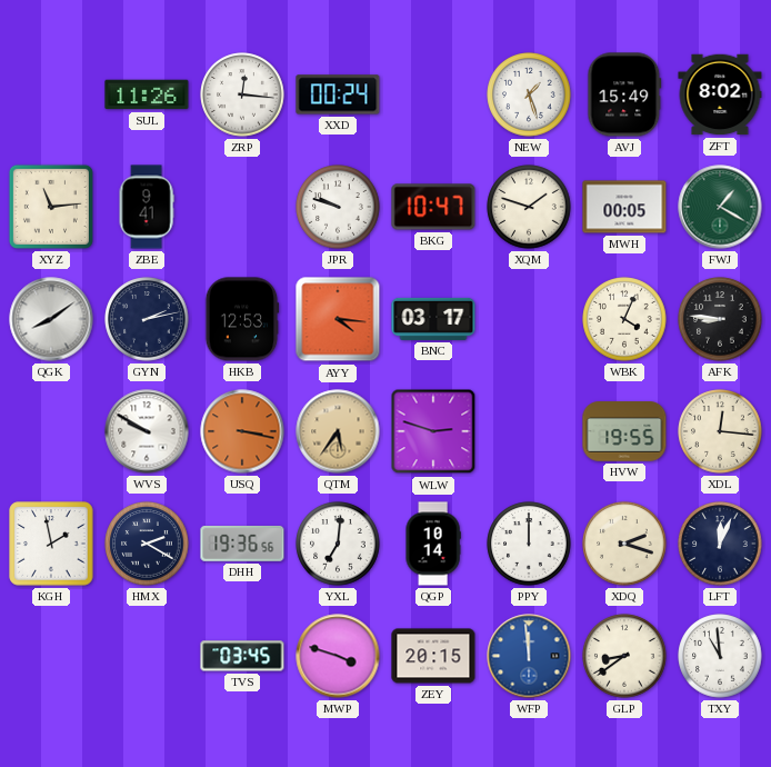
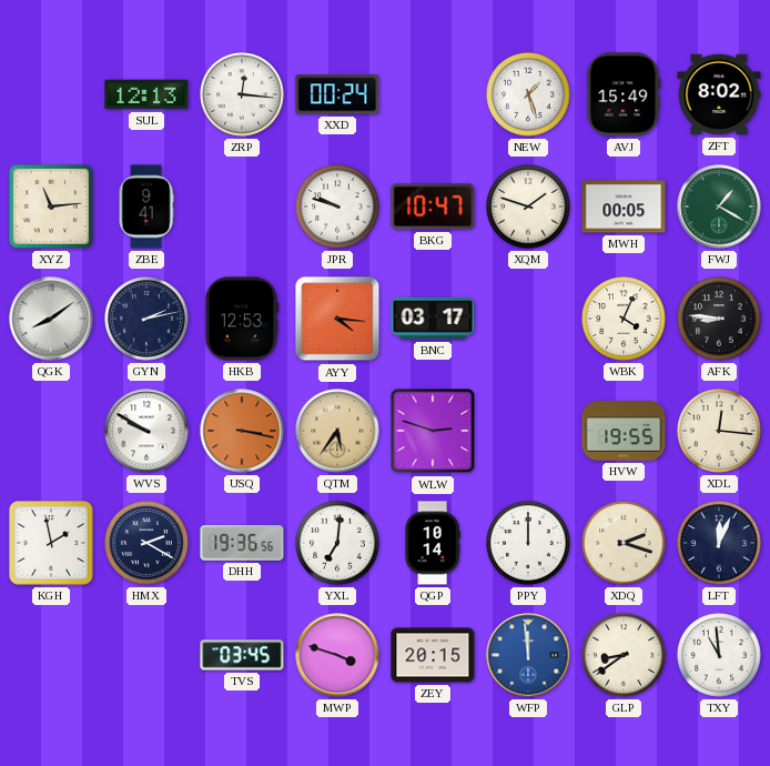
SUL: 11:26 -> 12:13
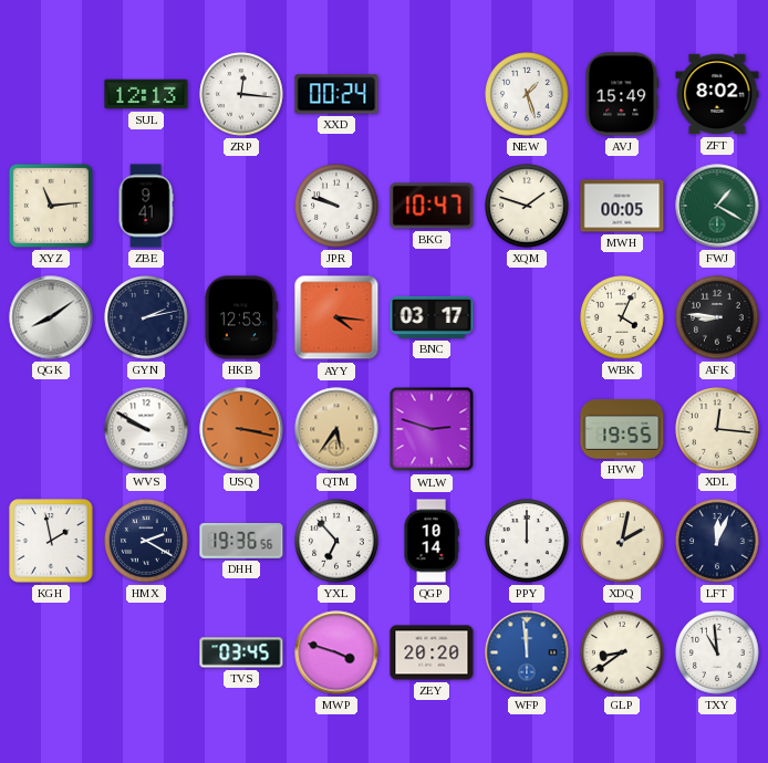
YXL: 7:01 -> 6:53
XDQ: 2:18 -> 2:02
ZEY: 20:15 -> 20:20
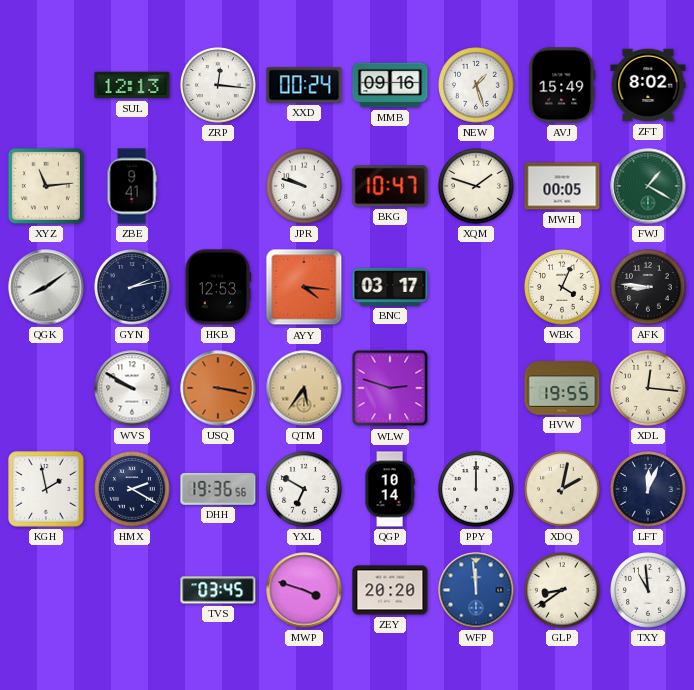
MMB: none -> 09:16
YXL: 6:53 -> 6:50
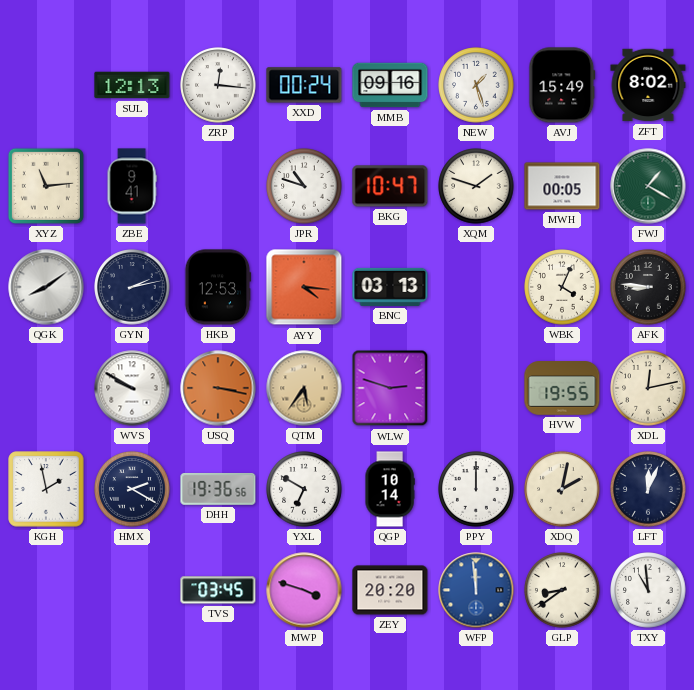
JPR: 9:48 -> 10:48
BNC: 03:17 -> 03:13
XDL: 12:16 -> 12:13
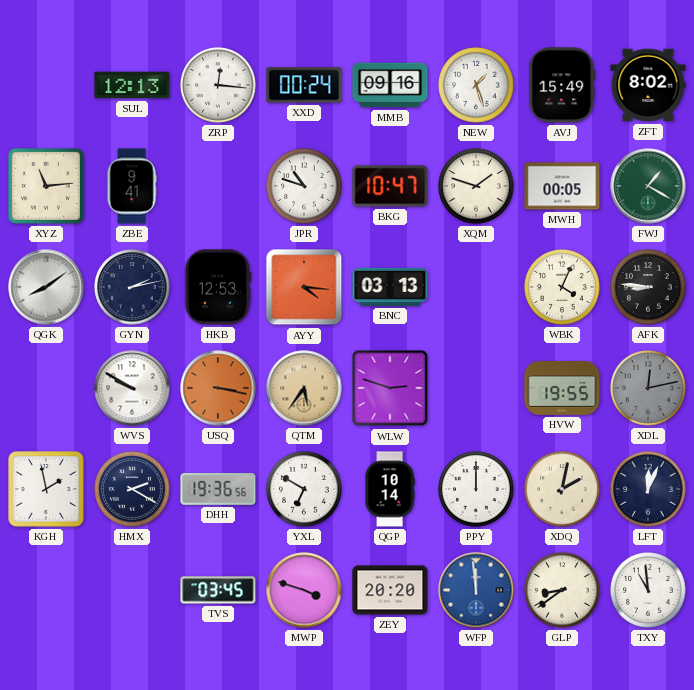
XDL dial: cream -> grey
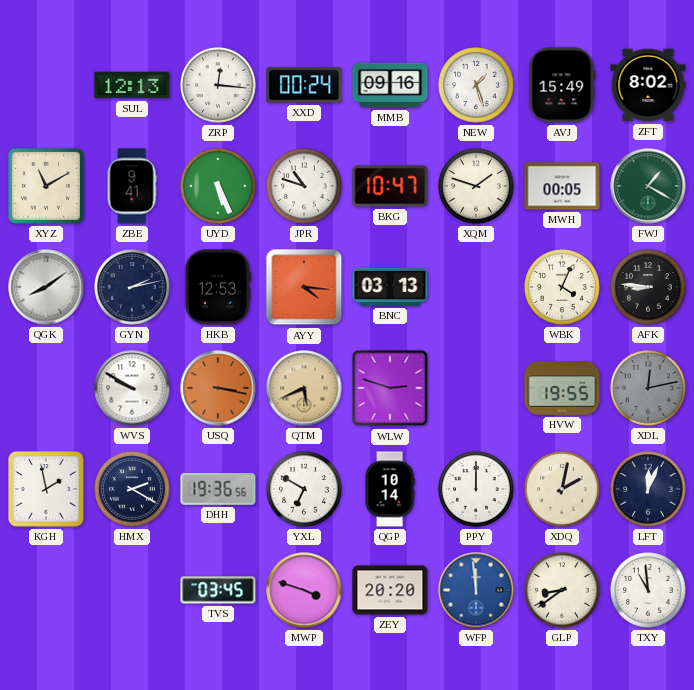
XYZ: 11:14 -> 11:10
UYD: none -> 5:26
QTM: 5:36 -> 5:41
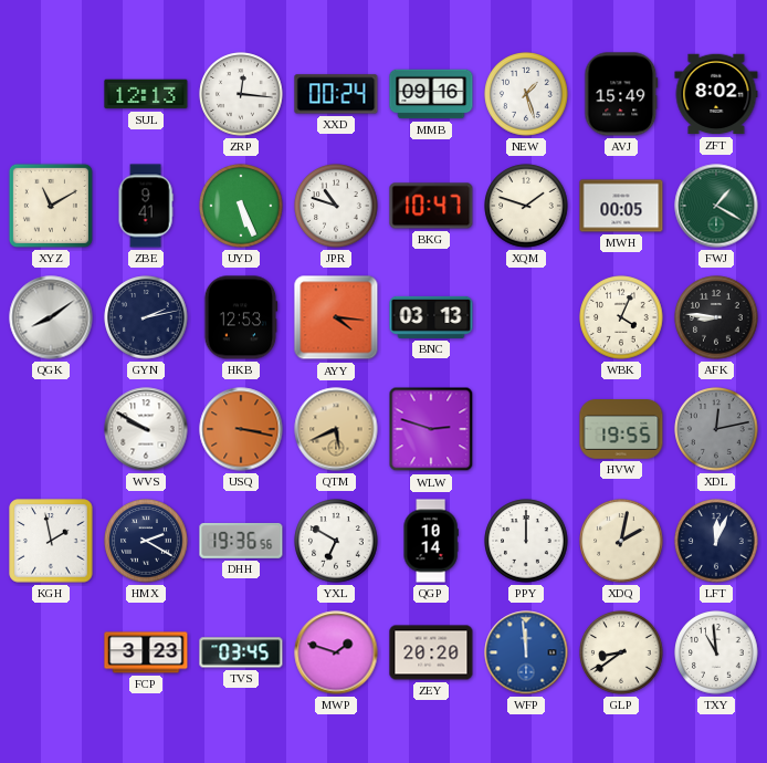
FCP: none -> 3:23
MWP: 3:48 -> 1:48
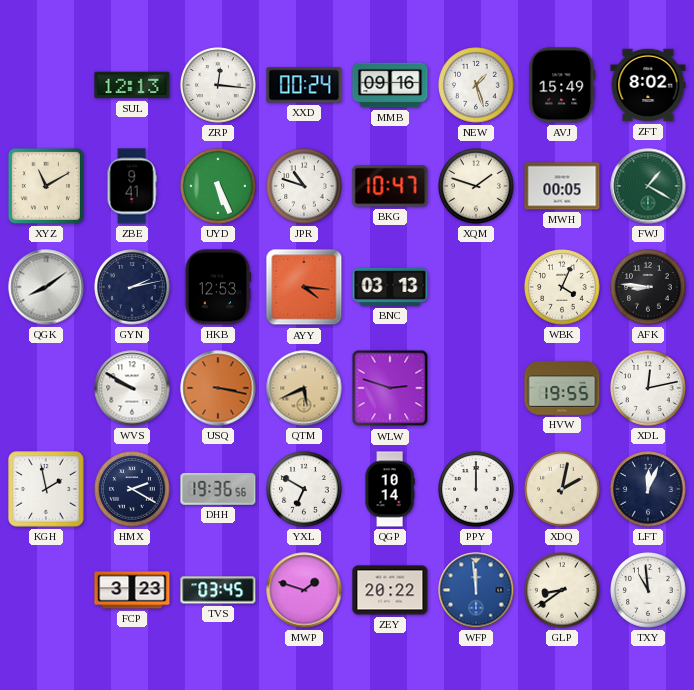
XDL dial: grey -> white
ZEY: 20:20 -> 20:22
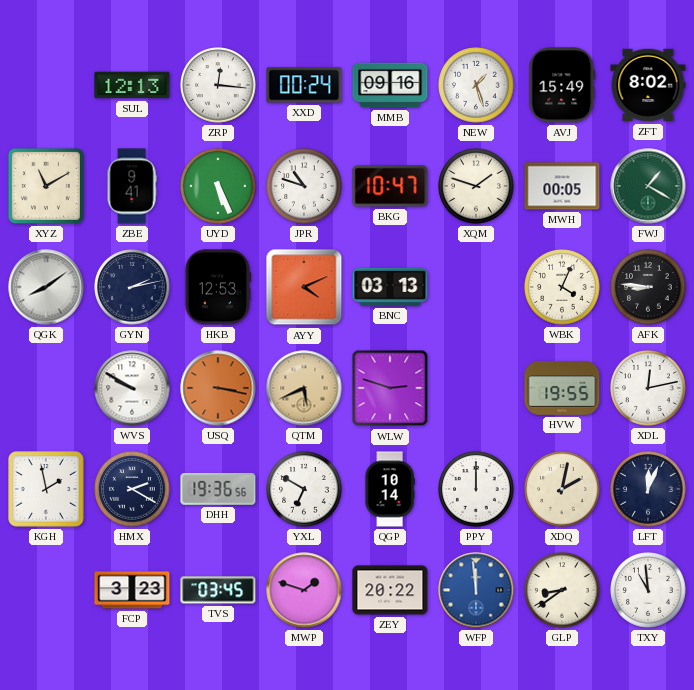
AYY: 4:16 -> 4:11
